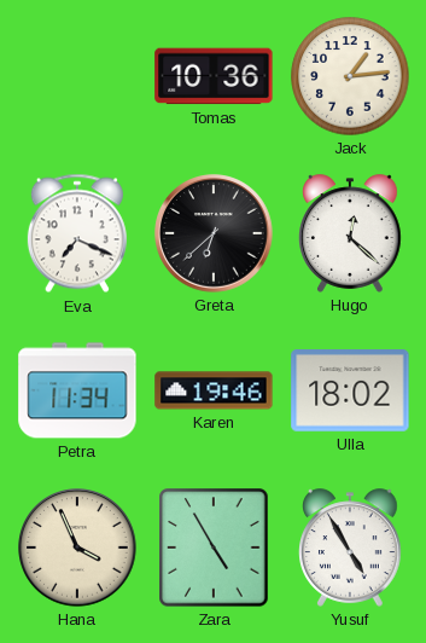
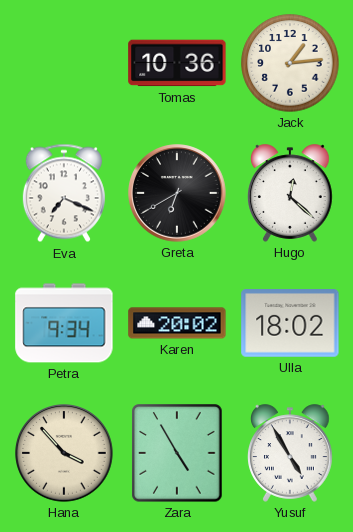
Greta: 6:38 -> 6:40
Petra: 11:34 -> 9:34
Karen: 19:46 -> 20:02
Hana: 3:56 -> 3:53
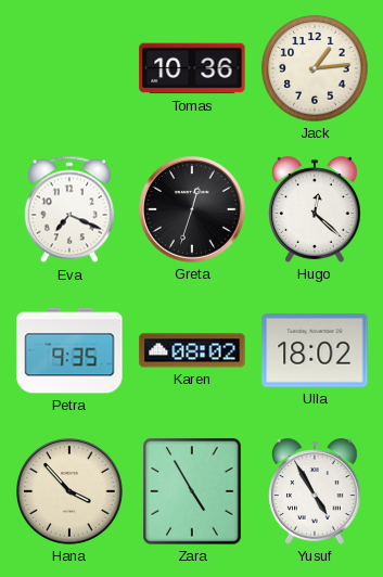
Greta: 6:40 -> 12:33
Petra: 9:34 -> 9:35
Karen: 20:02 -> 08:02
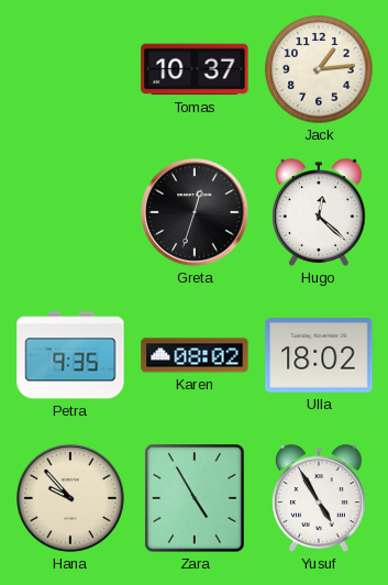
Tomas: 10:36 -> 10:37
Eva: 7:19 -> none
Hana: 3:53 -> 9:53
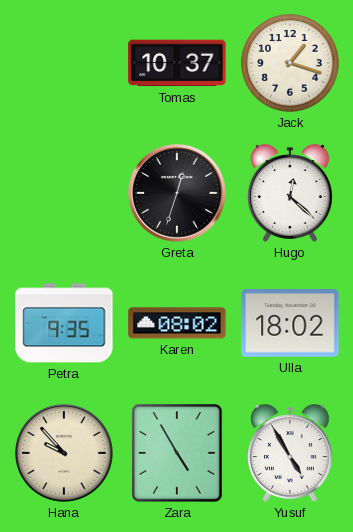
Jack: 1:14 -> 1:18
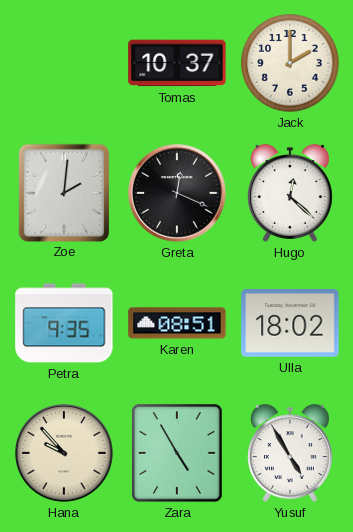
Jack: 1:18 -> 2:00
Zoe: none -> 2:01
Greta: 12:33 -> 12:19
Karen: 08:02 -> 08:51
